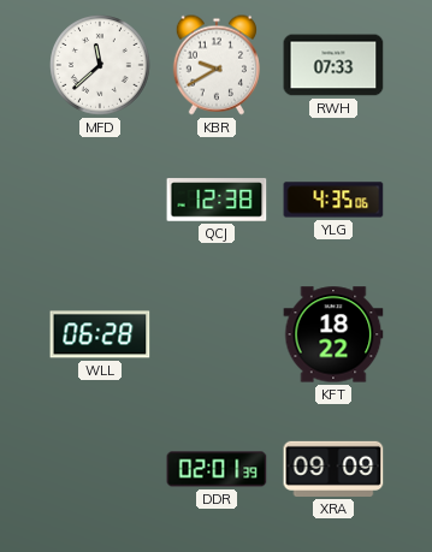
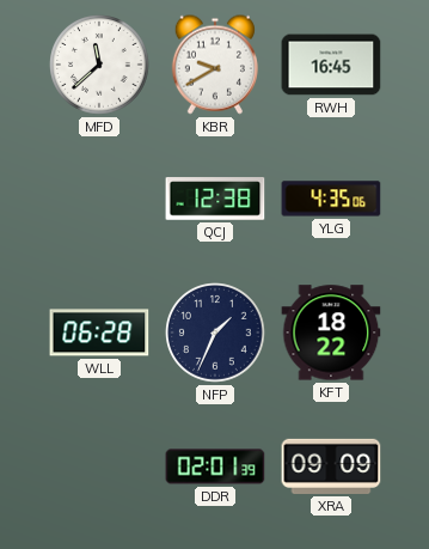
RWH: 07:33 -> 16:45
NFP: none -> 1:34
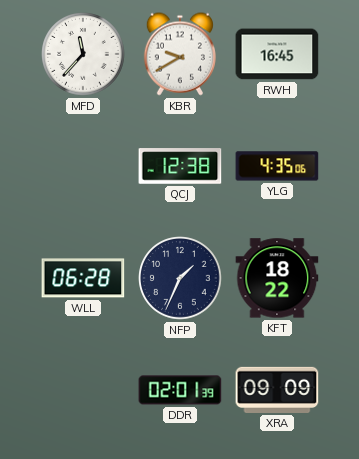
MFD: 11:38 -> 11:37
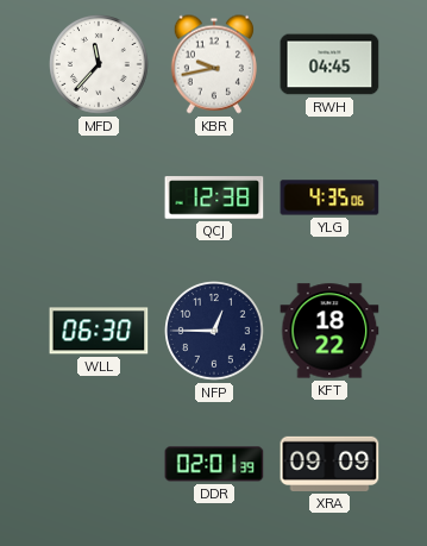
KBR: 9:40 -> 9:43
RWH: 16:45 -> 04:45
WLL: 06:28 -> 06:30
NFP: 1:34 -> 12:45
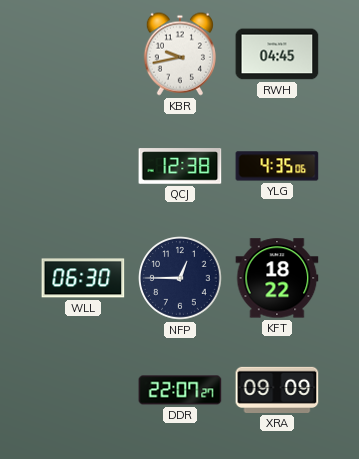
MFD: 11:37 -> none
DDR: 02:01 -> 22:07
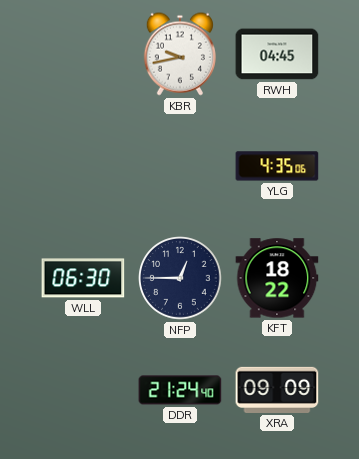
QCJ: 12:38 -> none
DDR: 22:07 -> 21:24
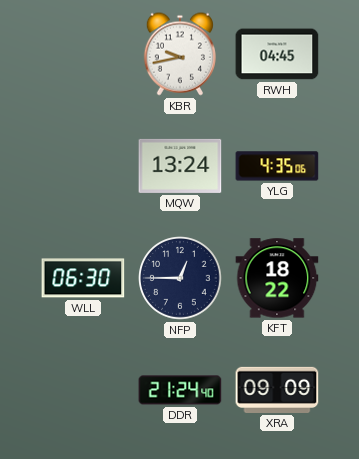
MQW: none -> 13:24
